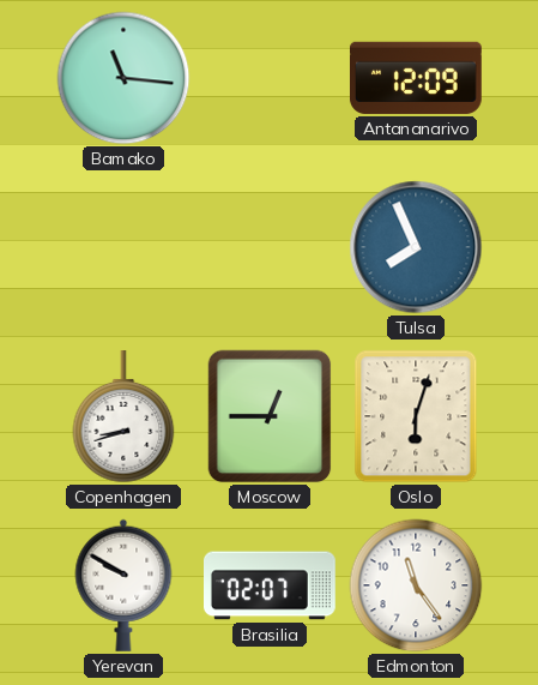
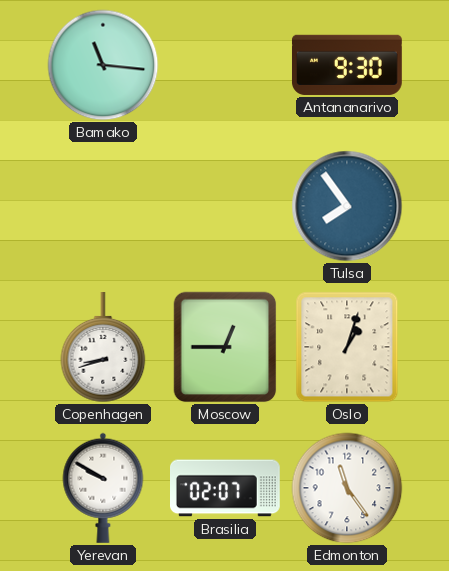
Antananarivo: 12:09 -> 9:30
Tulsa: 7:56 -> 7:54
Oslo: 6:03 -> 1:03
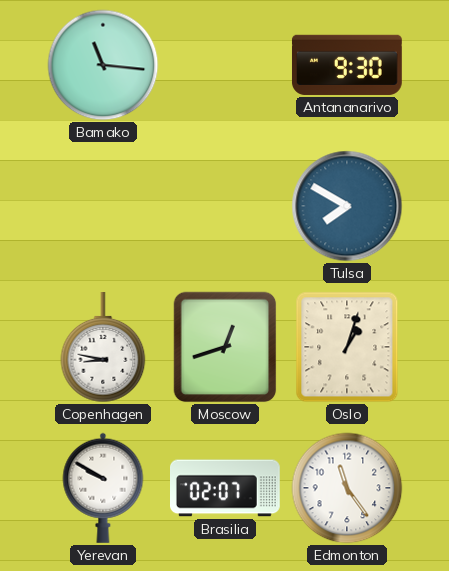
Tulsa: 7:54 -> 7:50
Copenhagen: 8:42 -> 8:47
Moscow: 12:45 -> 12:42
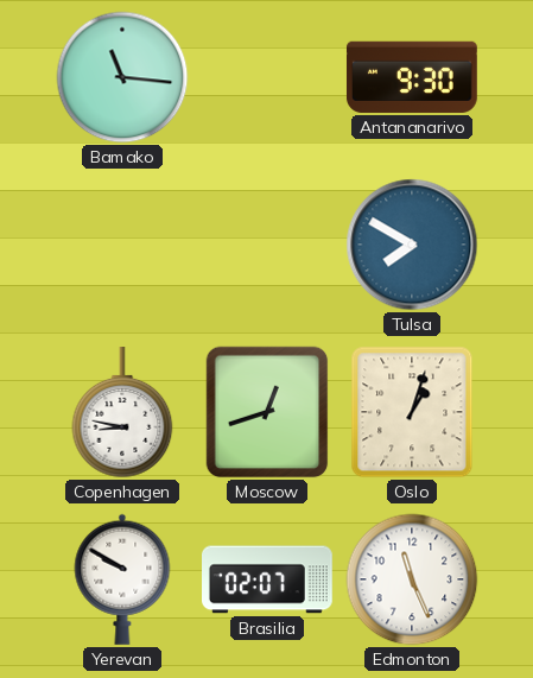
Edmonton: 11:24 -> 11:26
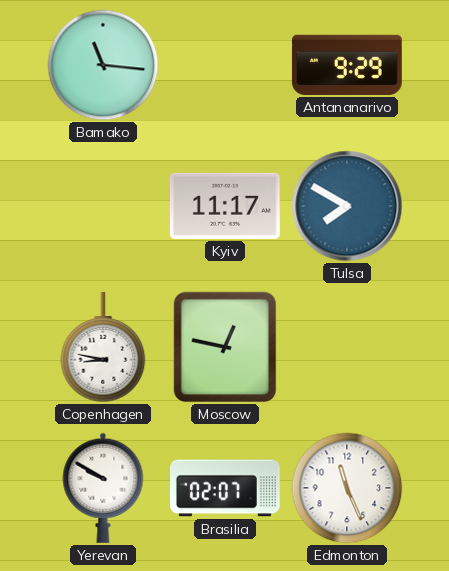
Antananarivo: 9:30 -> 9:29
Kyiv: none -> 11:17
Moscow: 12:42 -> 12:47
Oslo: 1:03 -> none
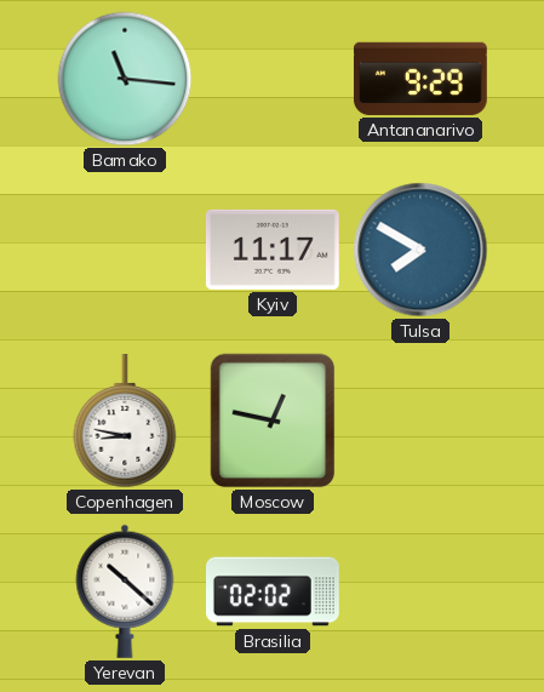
Yerevan: 9:50 -> 10:22
Brasilia: 02:07 -> 02:02
Edmonton: 11:26 -> none
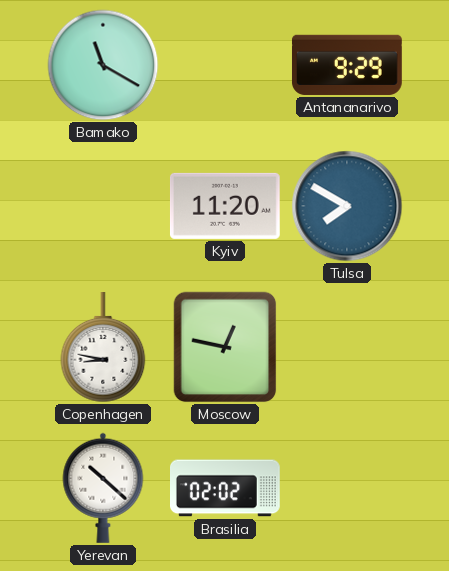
Bamako: 11:16 -> 11:20
Kyiv: 11:17 -> 11:20
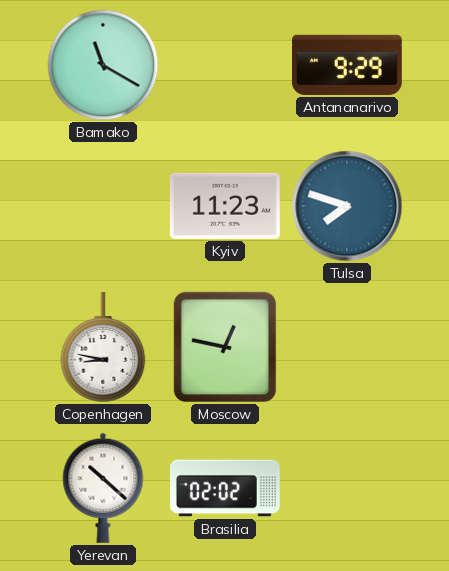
Kyiv: 11:20 -> 11:23
Tulsa: 7:50 -> 7:48
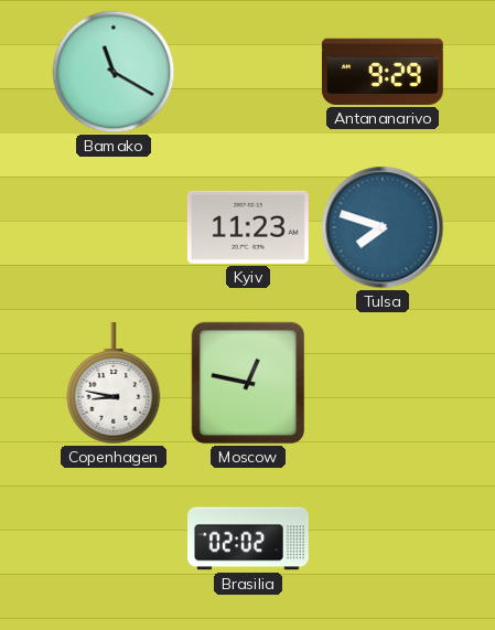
Yerevan: 10:22 -> none
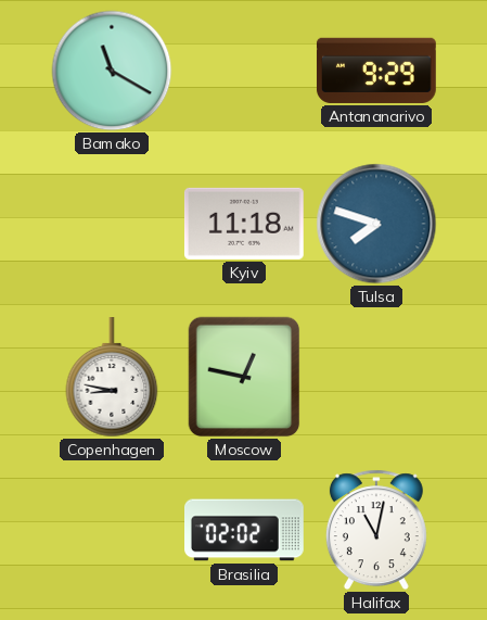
Kyiv: 11:23 -> 11:18
Halifax: none -> 11:02
